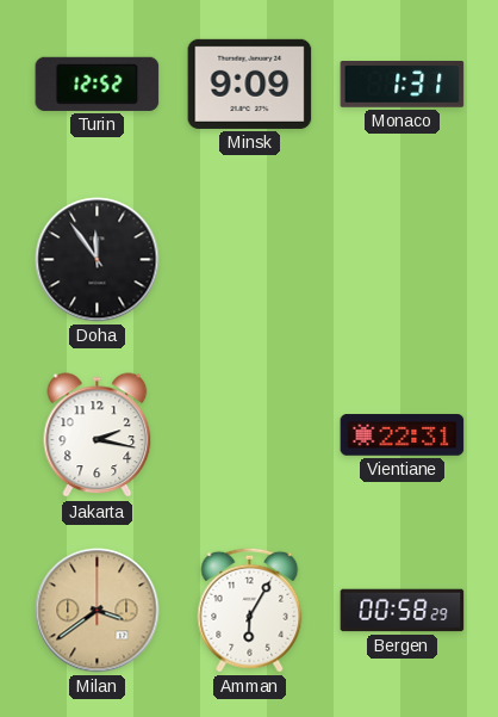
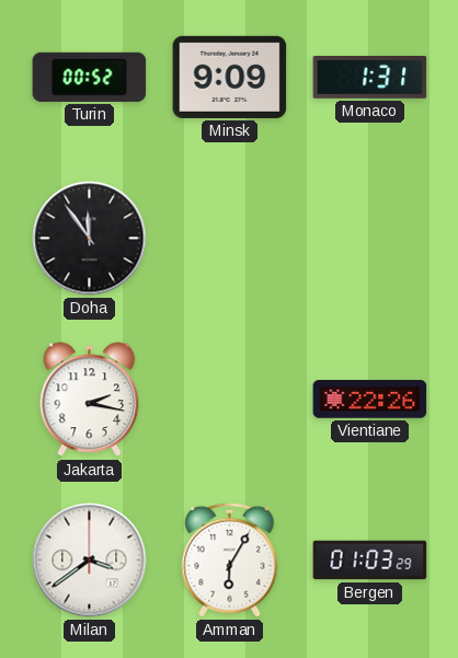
Turin: 12:52 -> 00:52
Vientiane: 22:31 -> 22:26
Milan dial: champagne -> white
Bergen: 00:58 -> 01:03
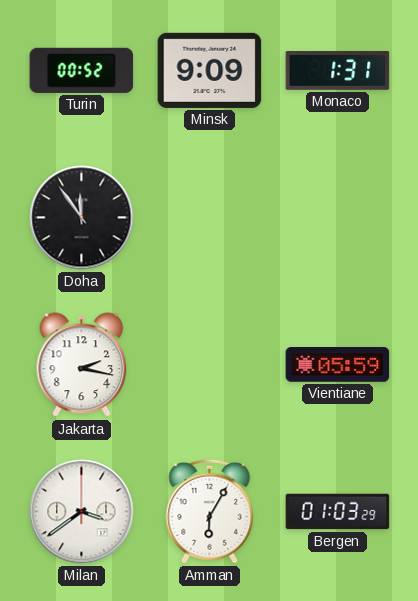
Vientiane: 22:26 -> 05:59
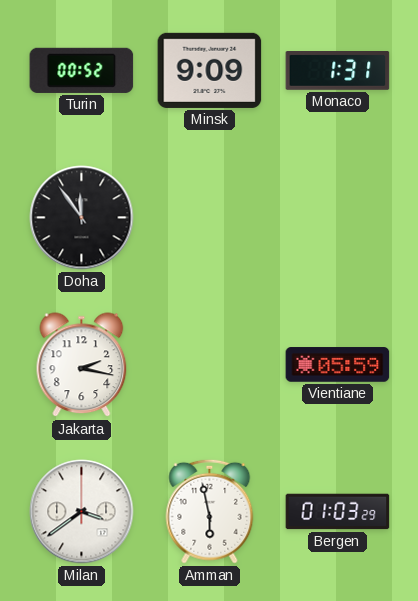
Amman: 6:05 -> 5:58
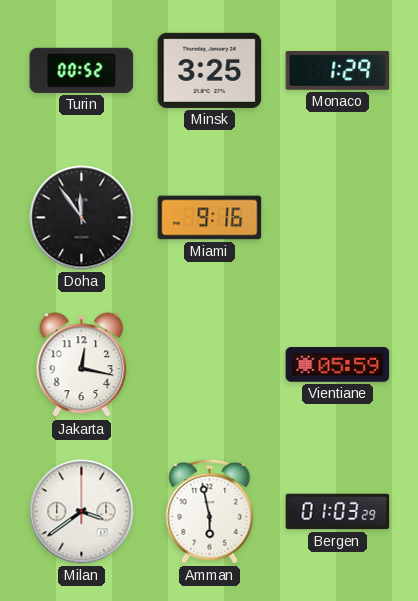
Minsk: 9:09 -> 3:25
Monaco: 1:31 -> 1:29
Miami: none -> 9:16
Jakarta: 2:17 -> 12:17
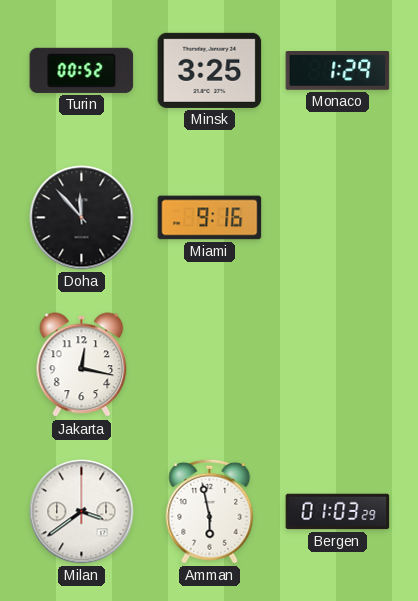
Doha: 11:54 -> 11:53
Vientiane: 05:59 -> none
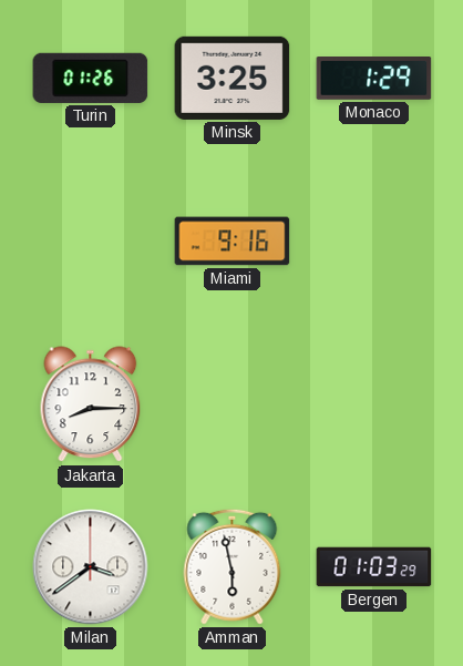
Turin: 00:52 -> 01:26
Doha: 11:53 -> none
Jakarta: 12:17 -> 8:15
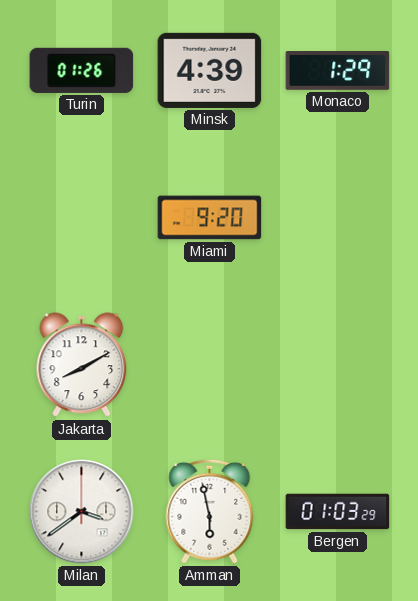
Minsk: 3:25 -> 4:39
Miami: 9:16 -> 9:20
Jakarta: 8:15 -> 8:10
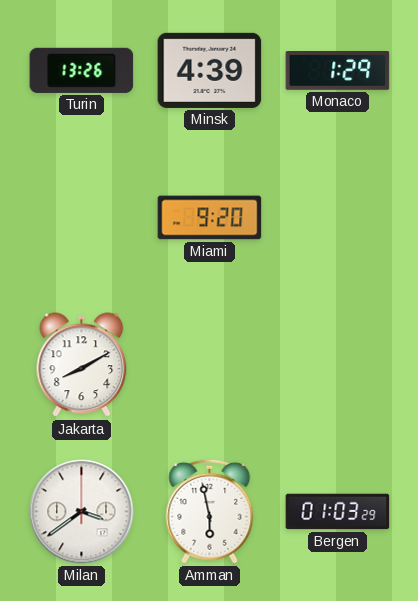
Turin: 01:26 -> 13:26
